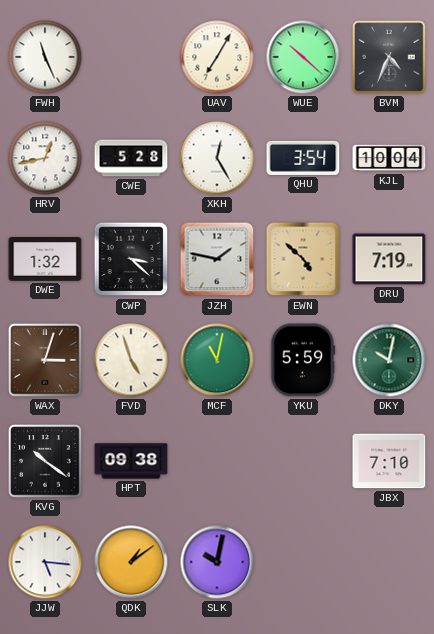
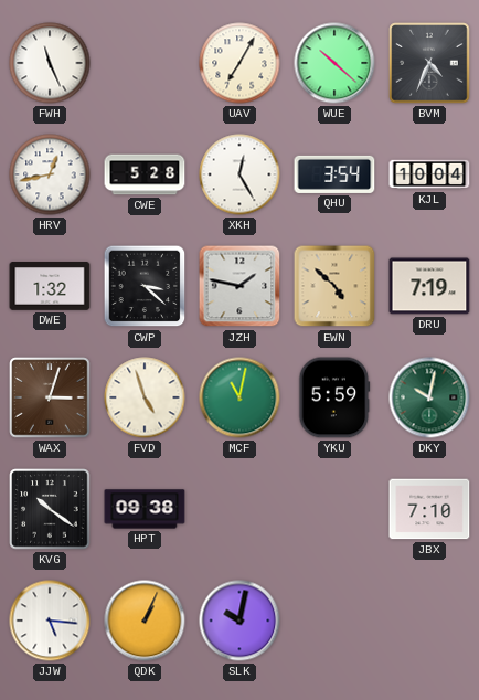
QDK: 1:09 -> 1:04
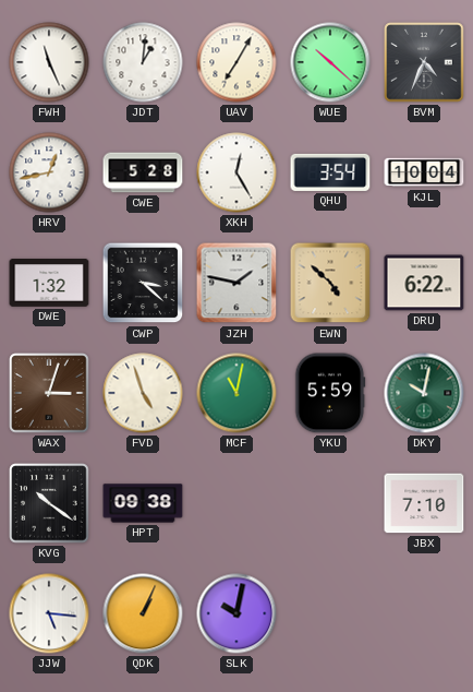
JDT: none -> 1:01
DRU: 7:19 -> 6:22
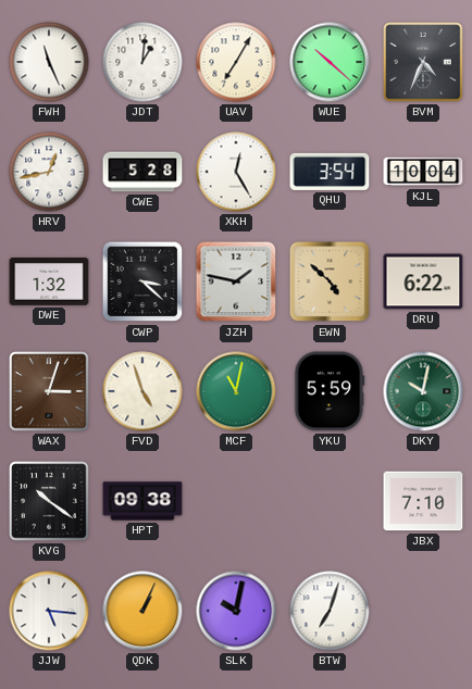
BTW: none -> 7:03
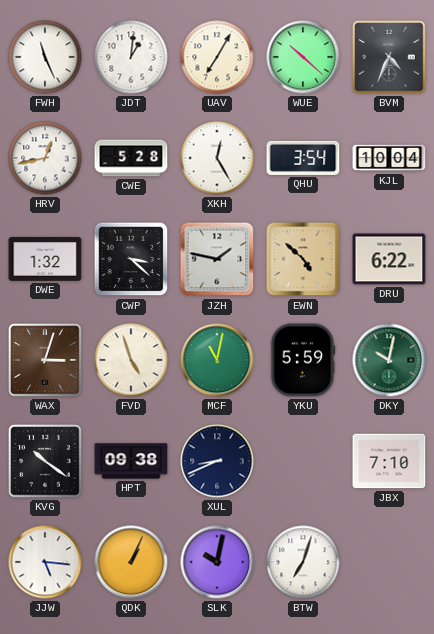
XUL: none -> 8:41
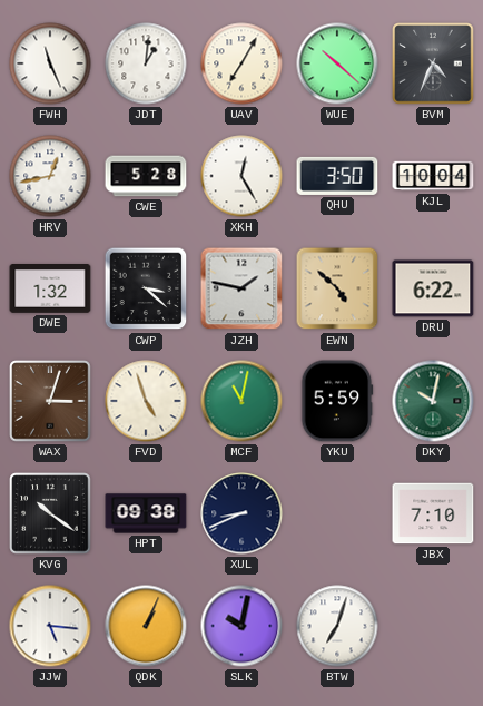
QHU: 3:54 -> 3:50
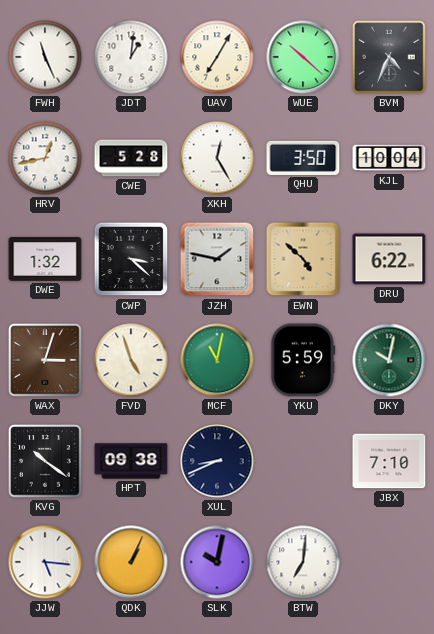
BTW: 7:03 -> 7:01
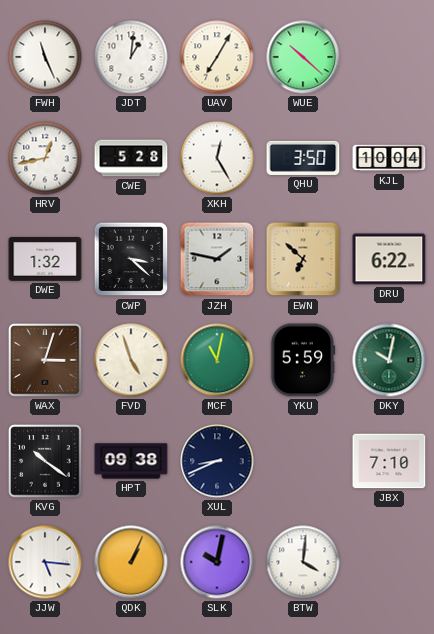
BVM: 4:34 -> none
EWN: 4:52 -> 6:52
BTW: 7:01 -> 4:01
